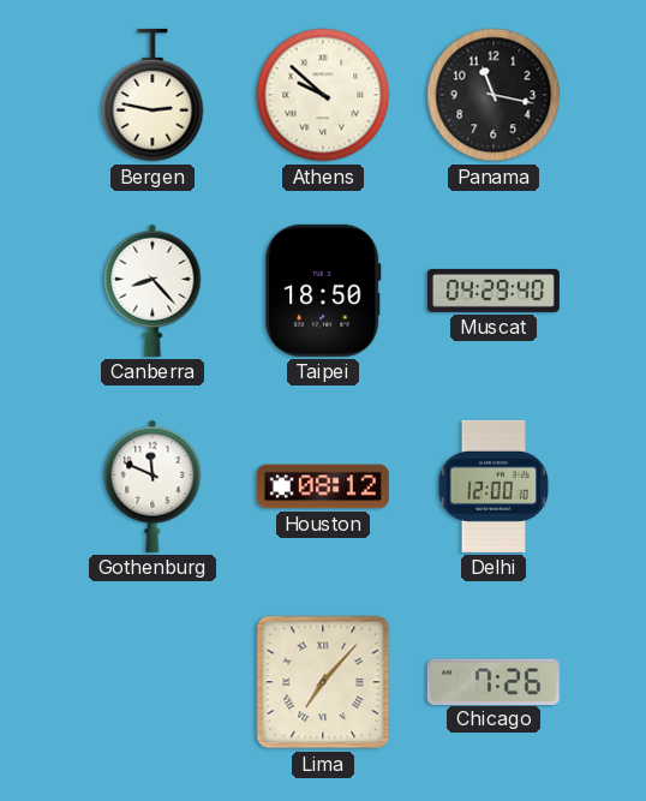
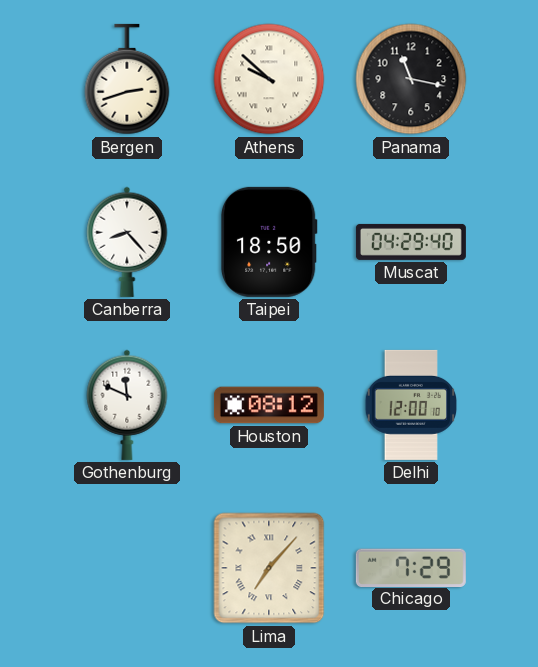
Bergen: 2:47 -> 2:42
Chicago: 7:26 -> 7:29
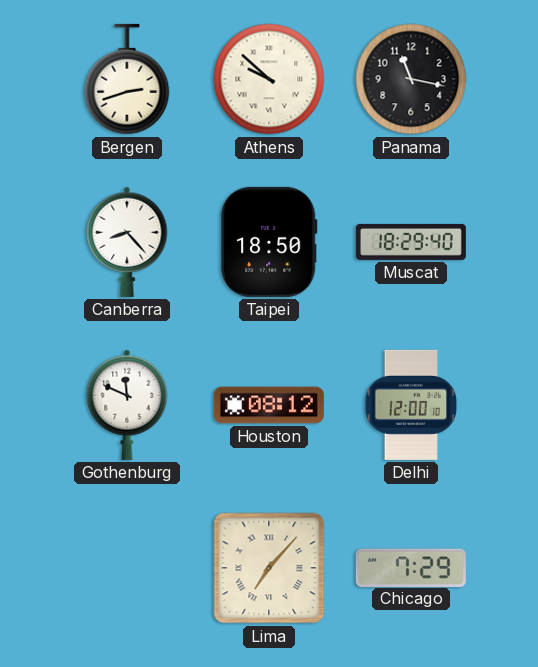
Muscat: 04:29 -> 18:29
